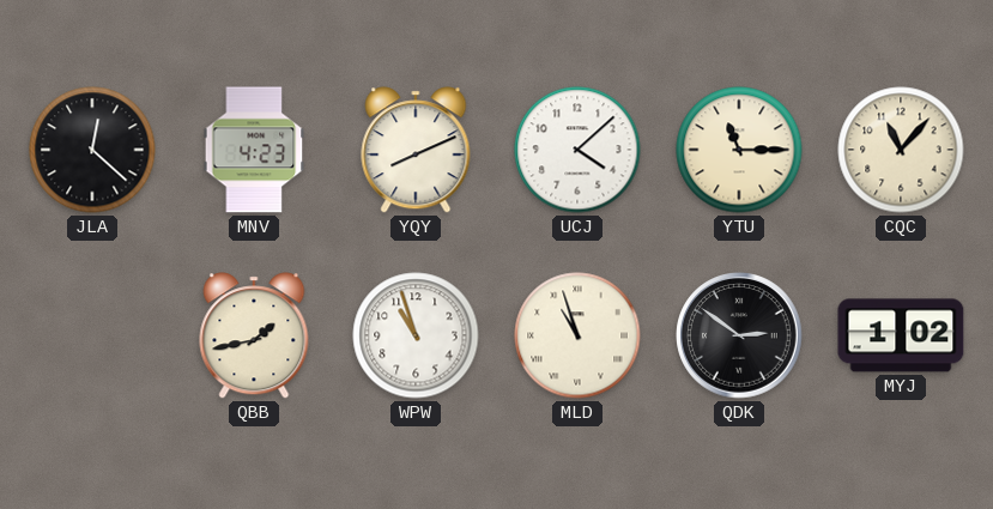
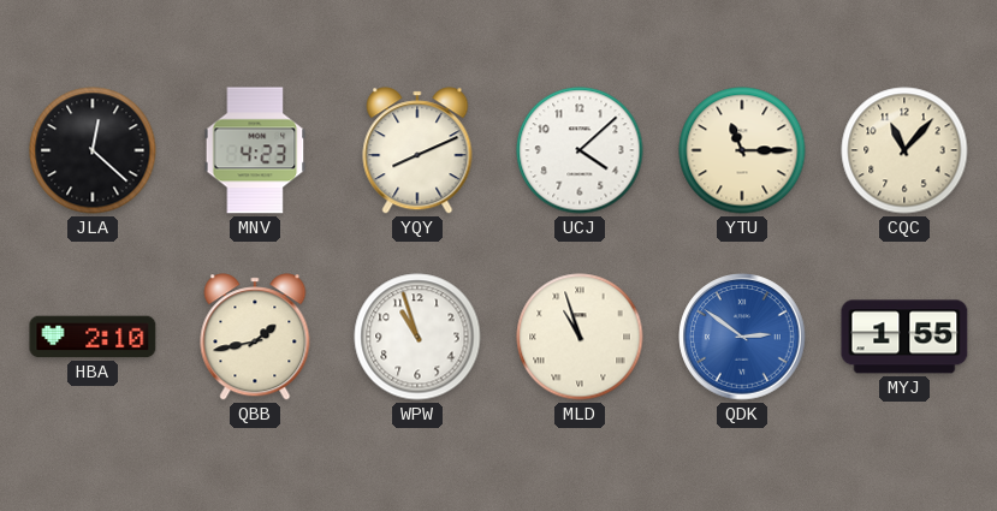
HBA: none -> 2:10
QDK dial: black -> blue
MYJ: 1:02 -> 1:55
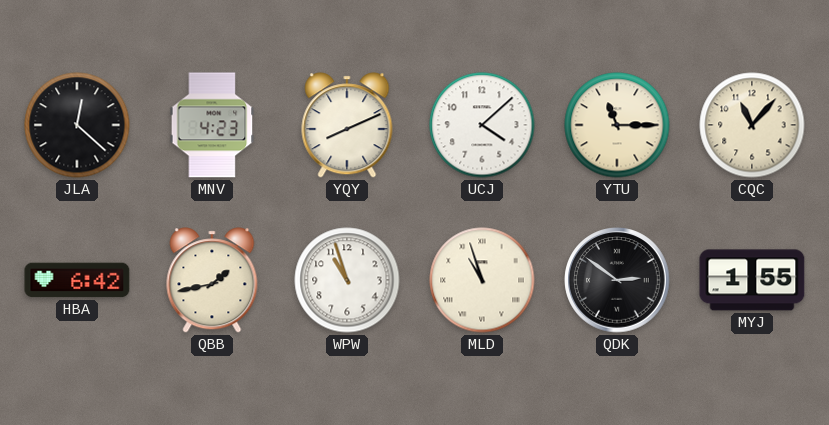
HBA: 2:10 -> 6:42
QDK dial: blue -> black
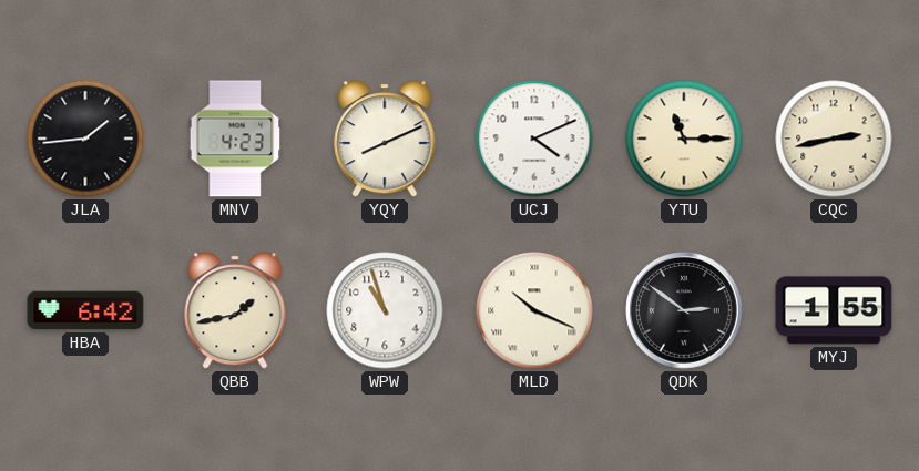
JLA: 12:22 -> 1:44
UCJ: 4:08 -> 4:11
CQC: 11:07 -> 2:43
MLD: 10:57 -> 10:19
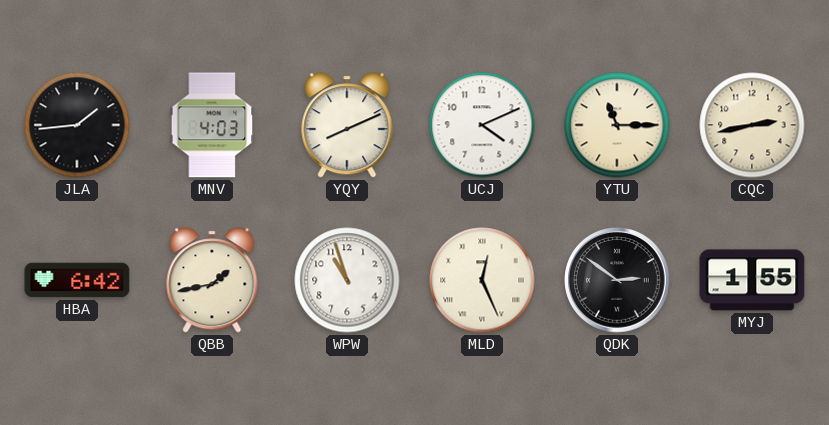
MNV: 4:23 -> 4:03
MLD: 10:19 -> 12:26
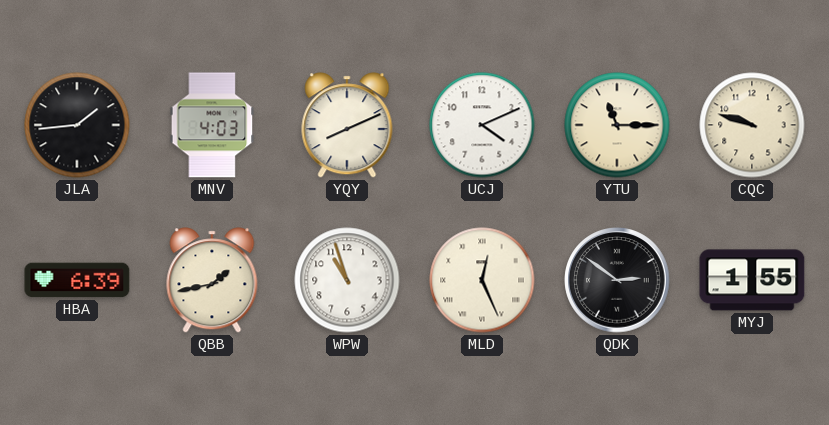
CQC: 2:43 -> 9:48
HBA: 6:42 -> 6:39
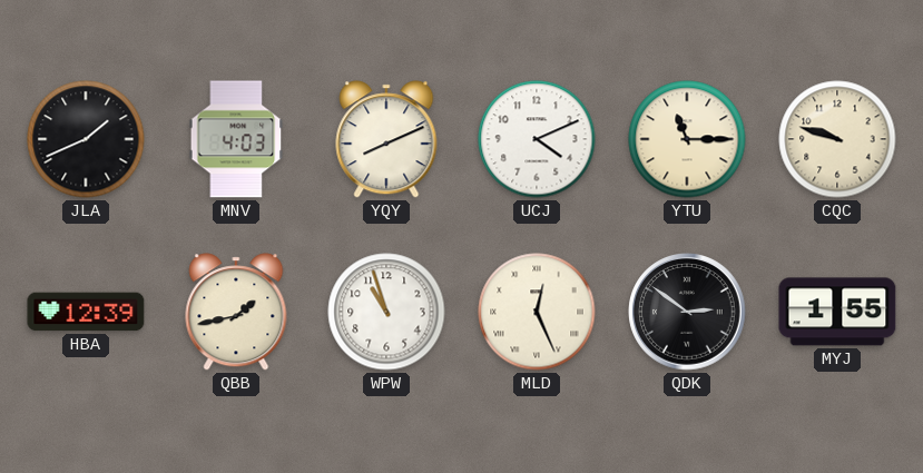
JLA: 1:44 -> 1:41
HBA: 6:39 -> 12:39
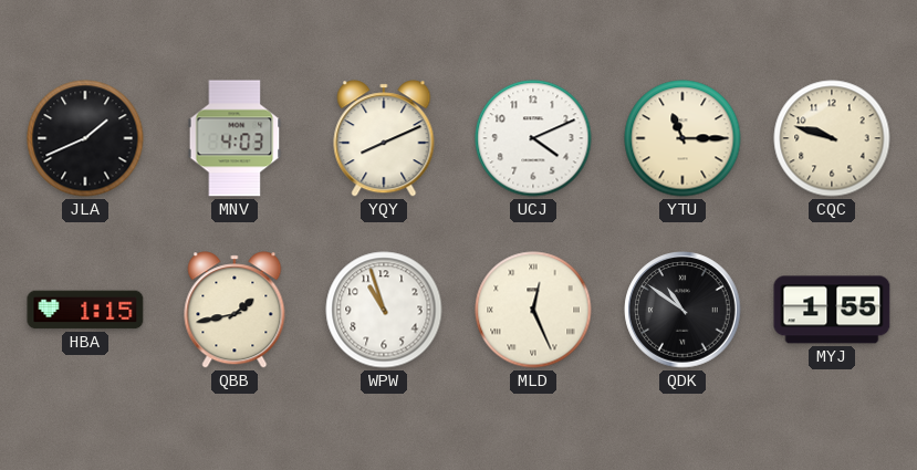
HBA: 12:39 -> 1:15
QDK: 2:51 -> 10:51
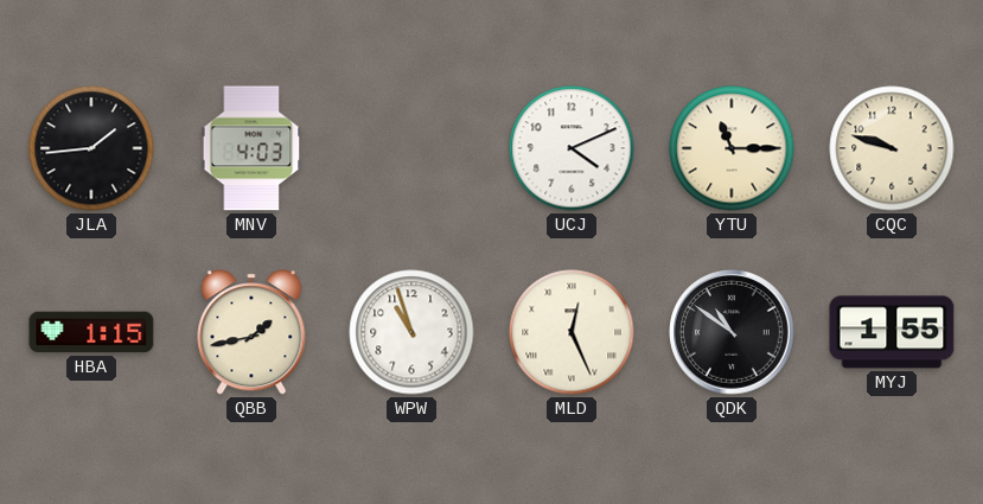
JLA: 1:41 -> 1:44
YQY: 8:11 -> none
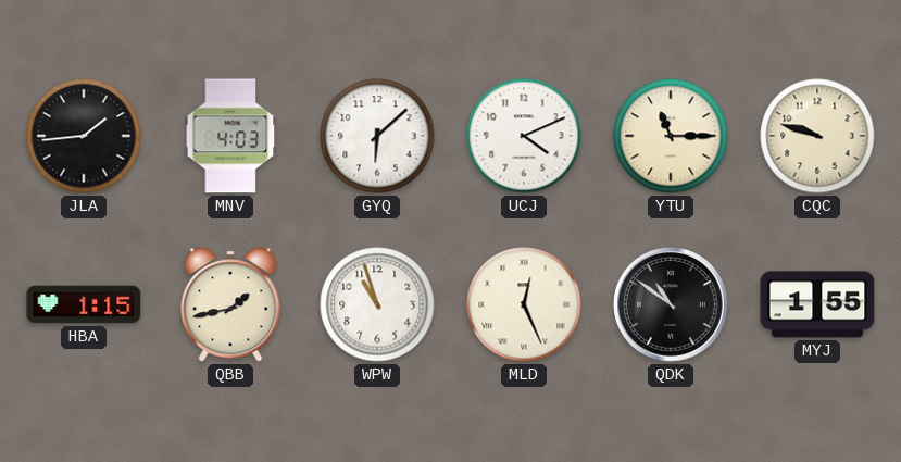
GYQ: none -> 6:08
